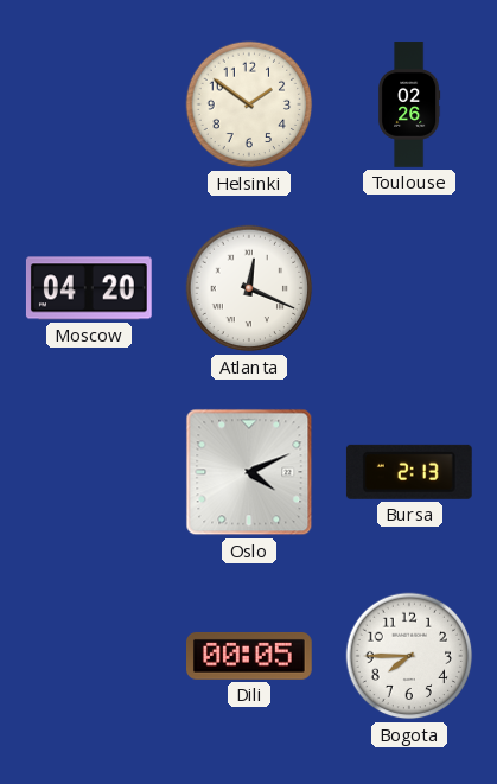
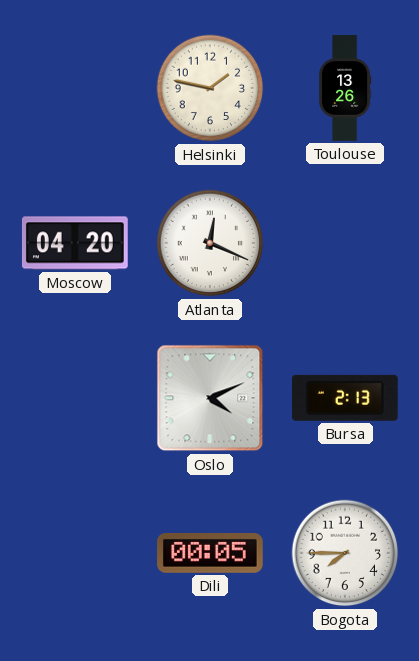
Helsinki: 1:51 -> 1:47
Toulouse: 02:26 -> 13:26
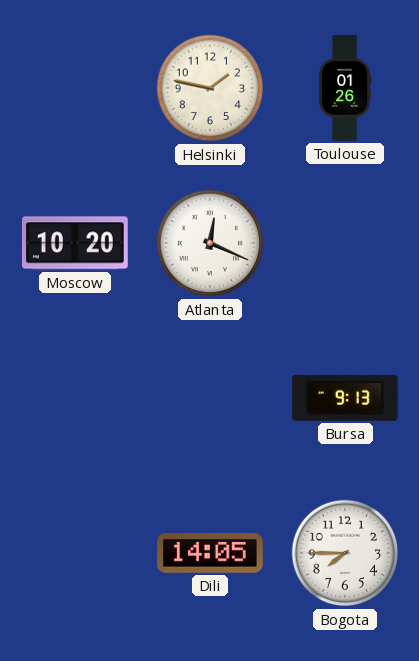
Toulouse: 13:26 -> 01:26
Moscow: 04:20 -> 10:20
Oslo: 4:11 -> none
Bursa: 2:13 -> 9:13
Dili: 00:05 -> 14:05
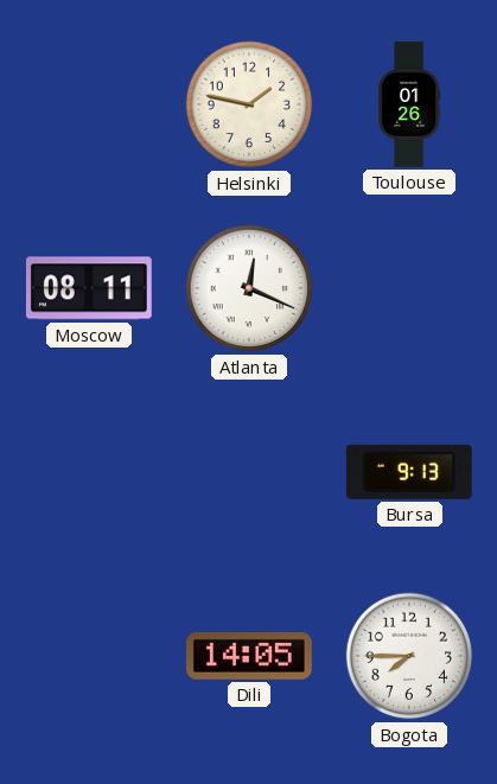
Moscow: 10:20 -> 08:11
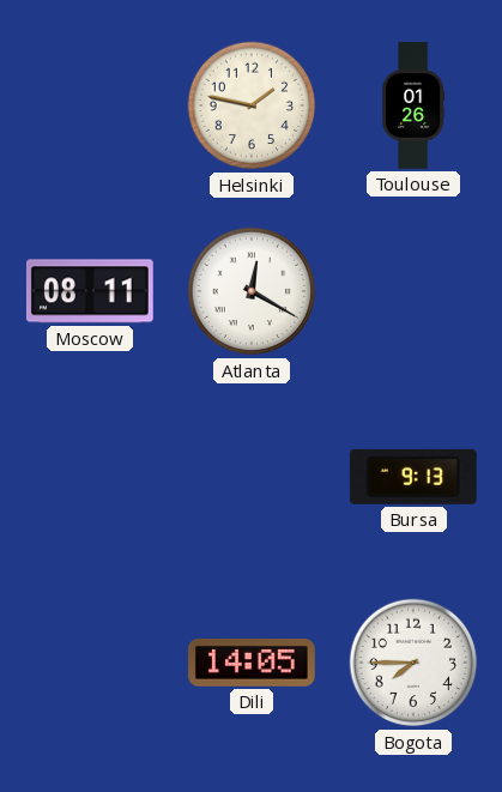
Atlanta: 12:19 -> 12:20
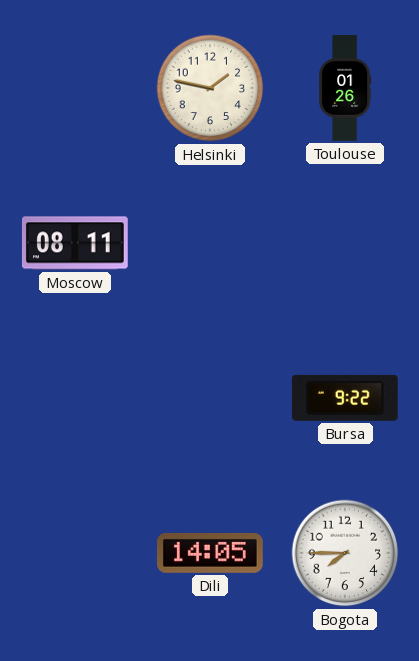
Atlanta: 12:20 -> none
Bursa: 9:13 -> 9:22
